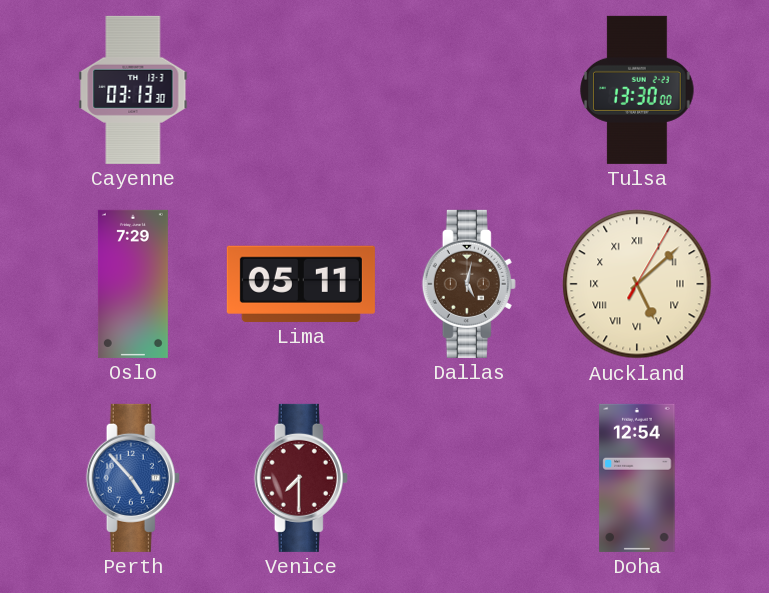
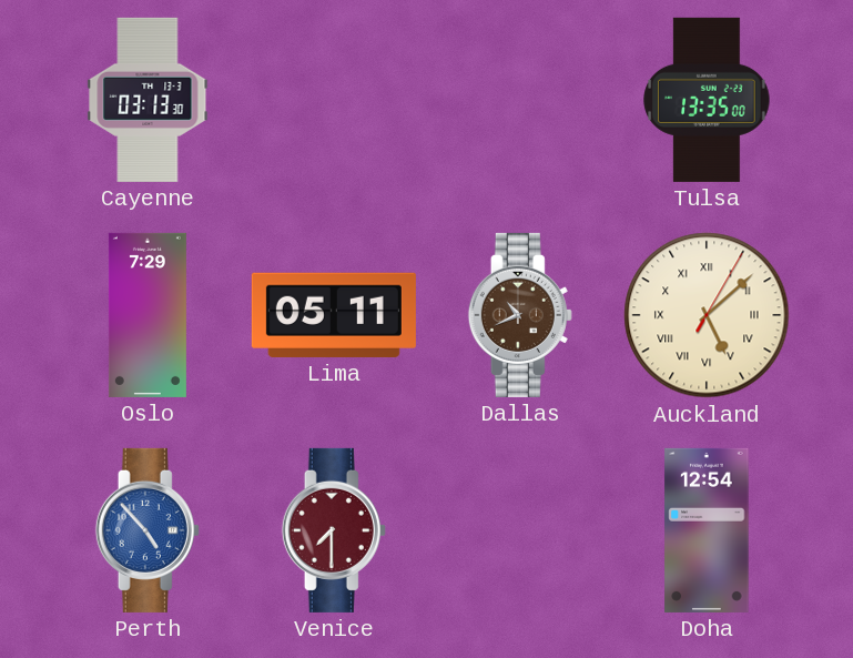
Tulsa: 13:30 -> 13:35
Dallas: 5:02 -> 10:41
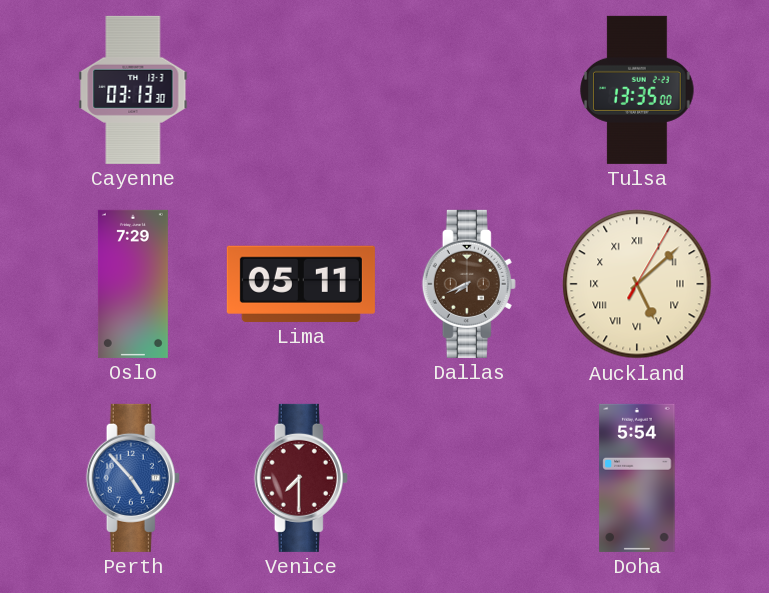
Dallas: 10:41 -> 7:41
Doha: 12:54 -> 5:54
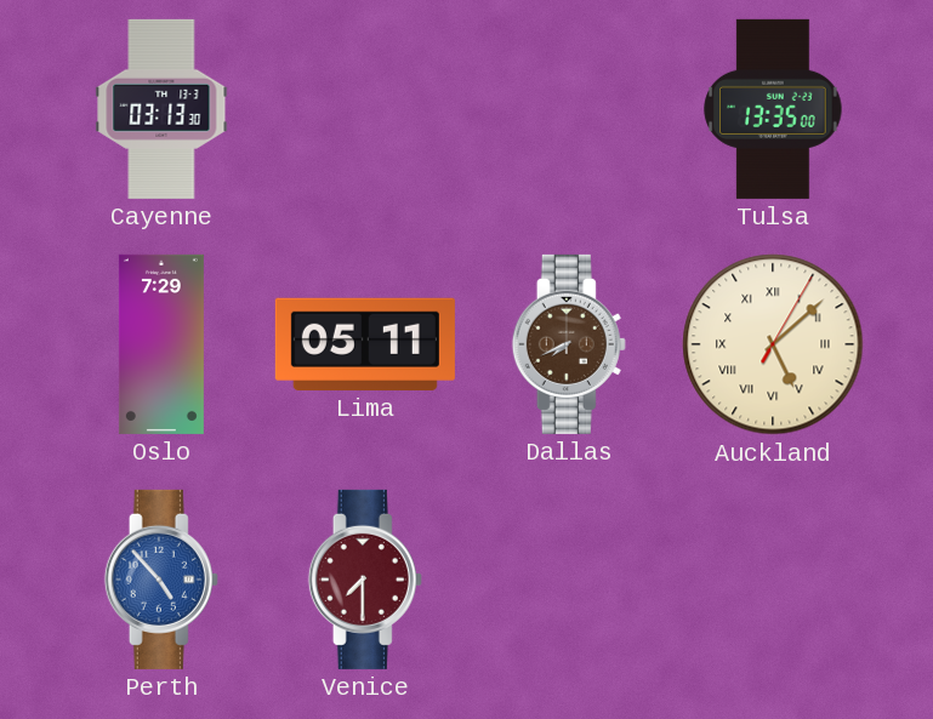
Doha: 5:54 -> none
